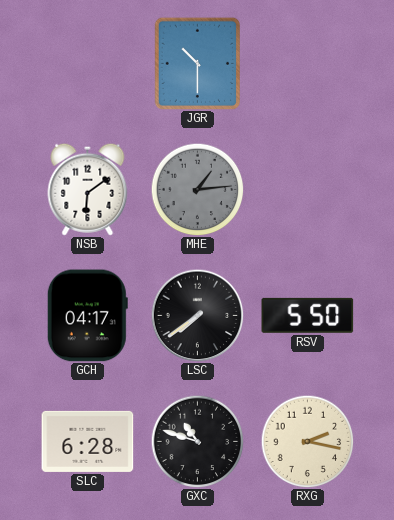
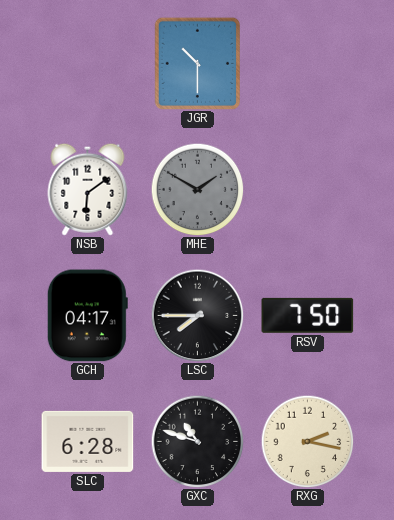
MHE: 1:14 -> 1:50
LSC: 7:39 -> 7:45
RSV: 5:50 -> 7:50
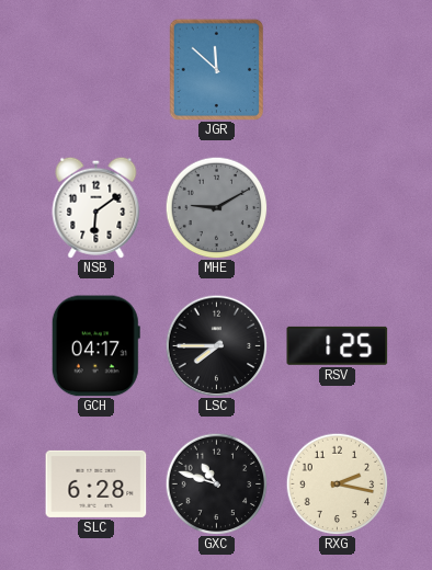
JGR: 10:30 -> 11:52
MHE: 1:50 -> 9:10
RSV: 7:50 -> 1:25
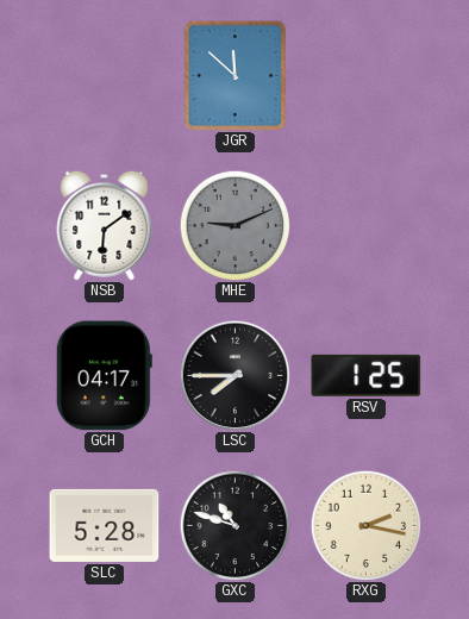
MHE: 9:10 -> 9:11
SLC: 6:28 -> 5:28
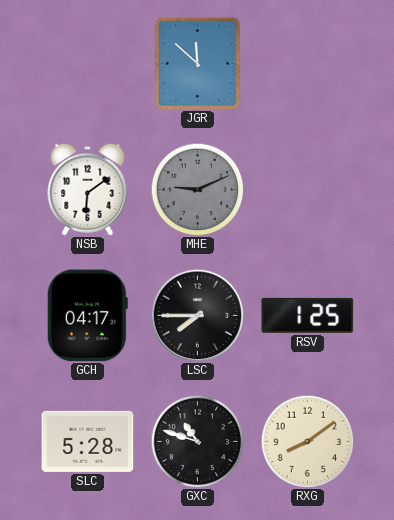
RXG: 2:17 -> 8:09
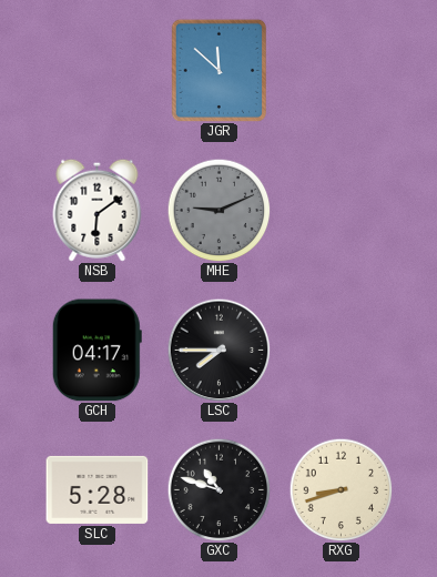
RSV: 1:25 -> none
RXG: 8:09 -> 8:42
